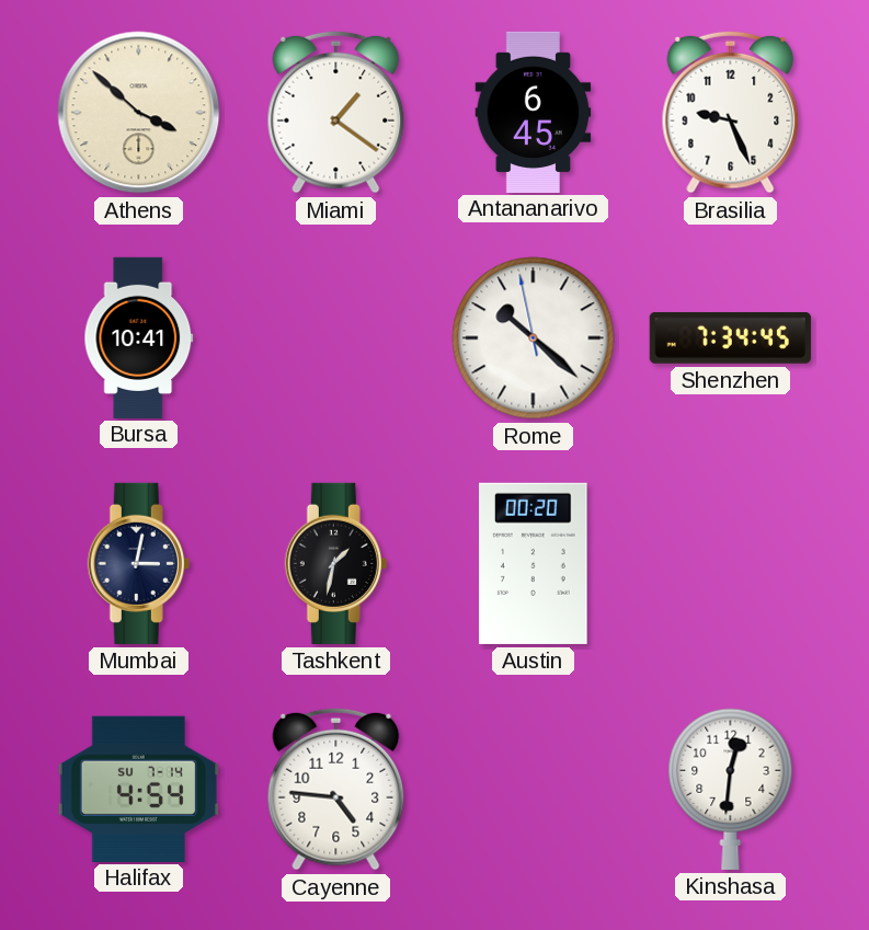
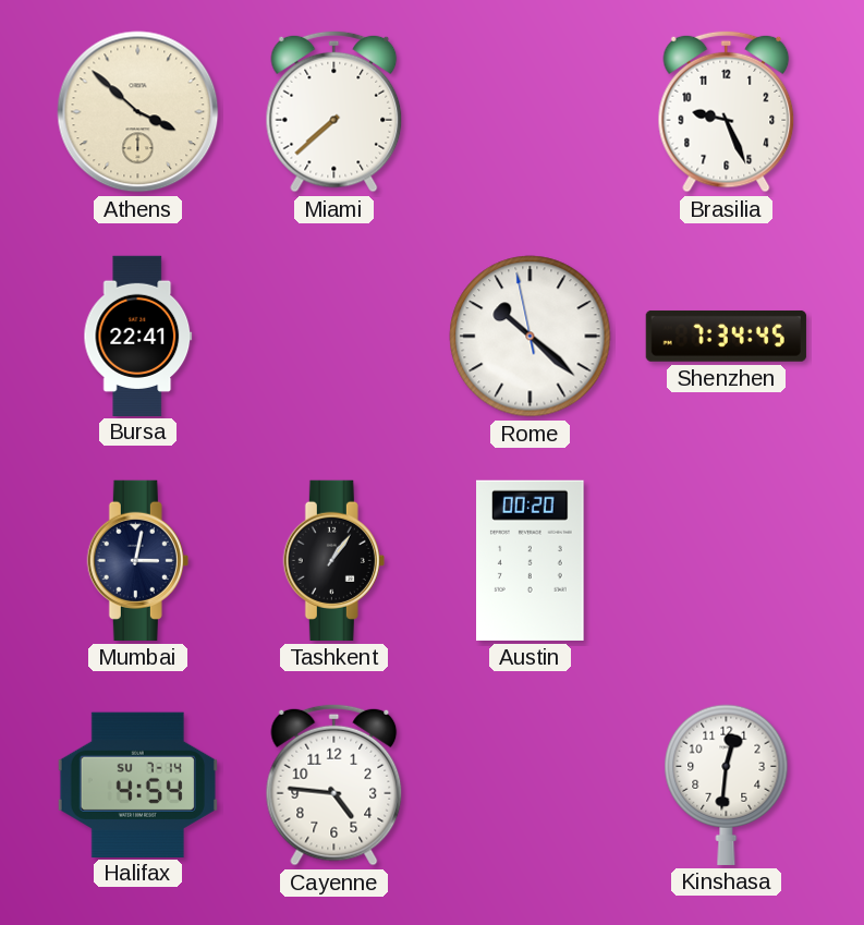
Miami: 1:21 -> 7:38
Antananarivo: 6:45 -> none
Bursa: 10:41 -> 22:41
Tashkent: 1:32 -> 1:06
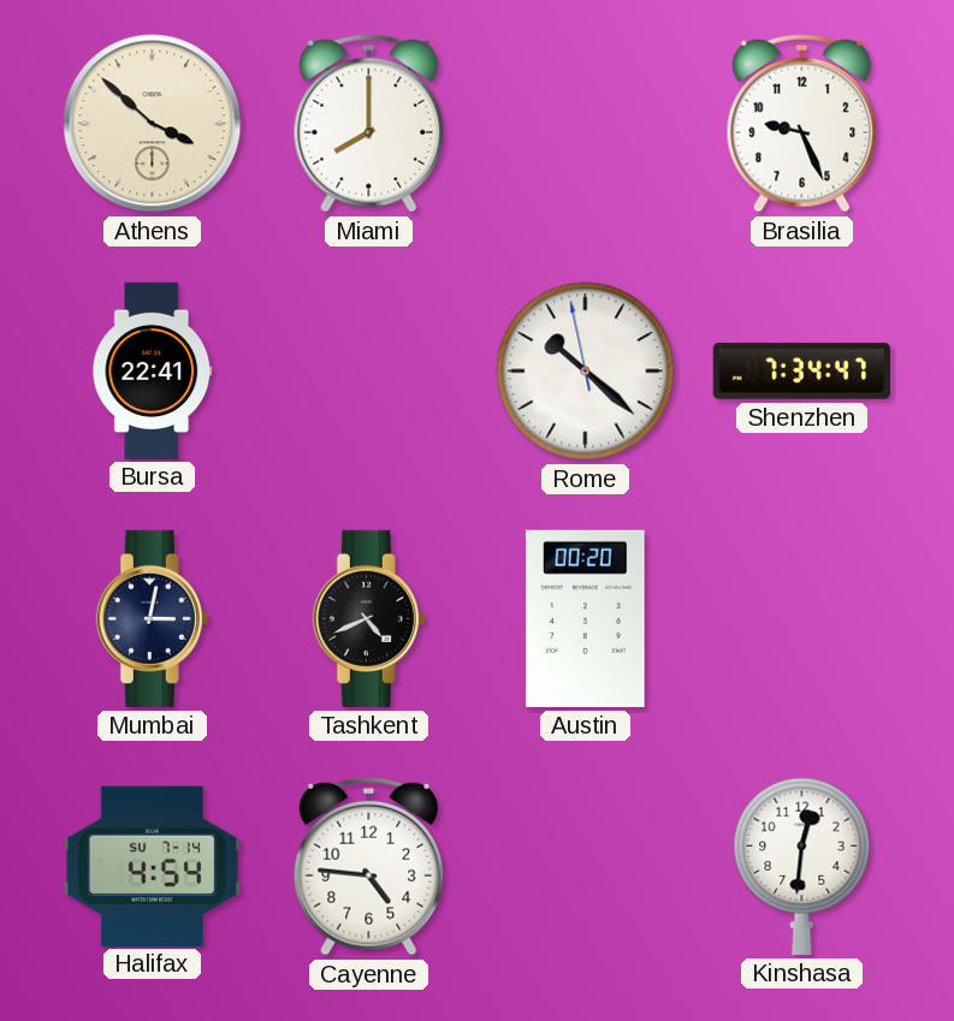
Miami: 7:38 -> 8:00
Shenzhen: 7:34:45 -> 7:34:47
Tashkent: 1:06 -> 4:41
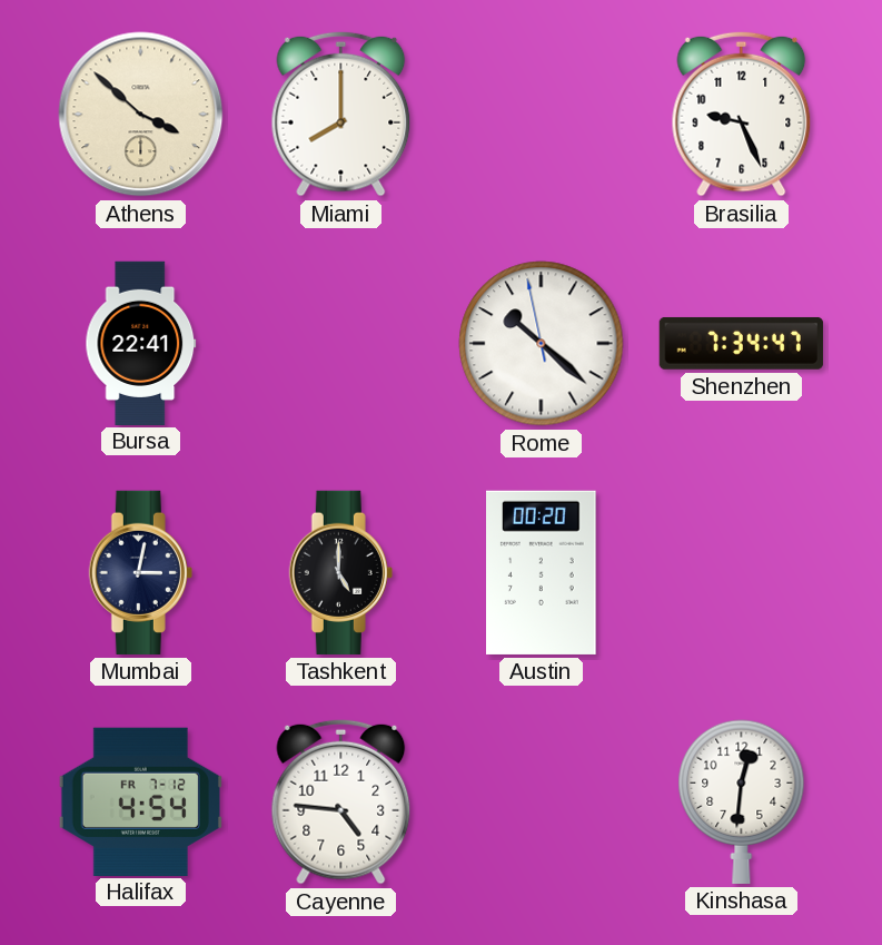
Tashkent: 4:41 -> 5:00
Halifax date: SU 7-14 -> FR 7-12
